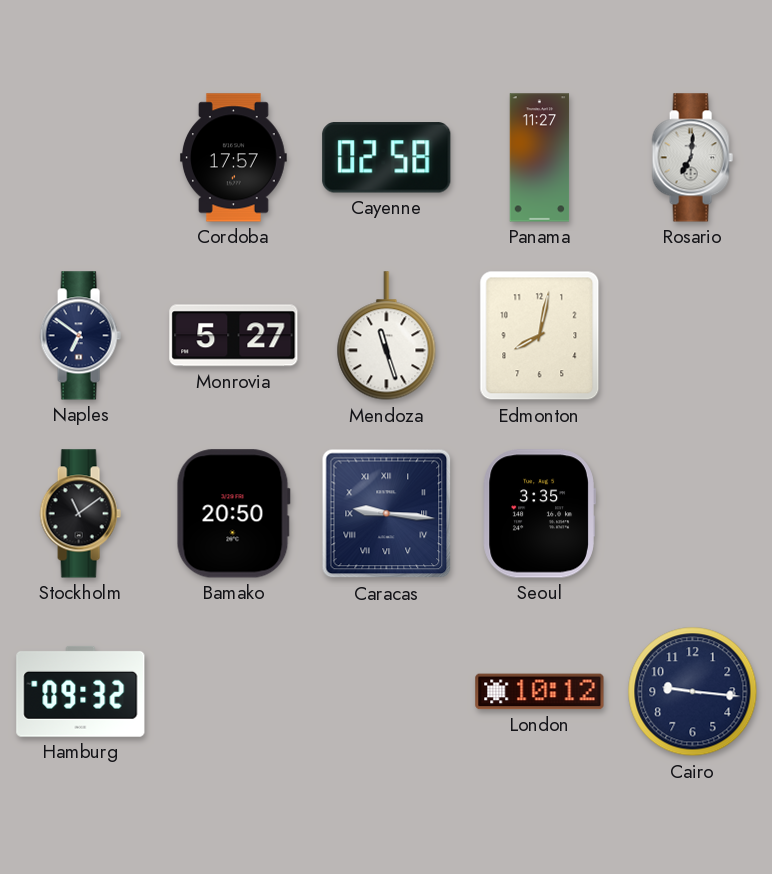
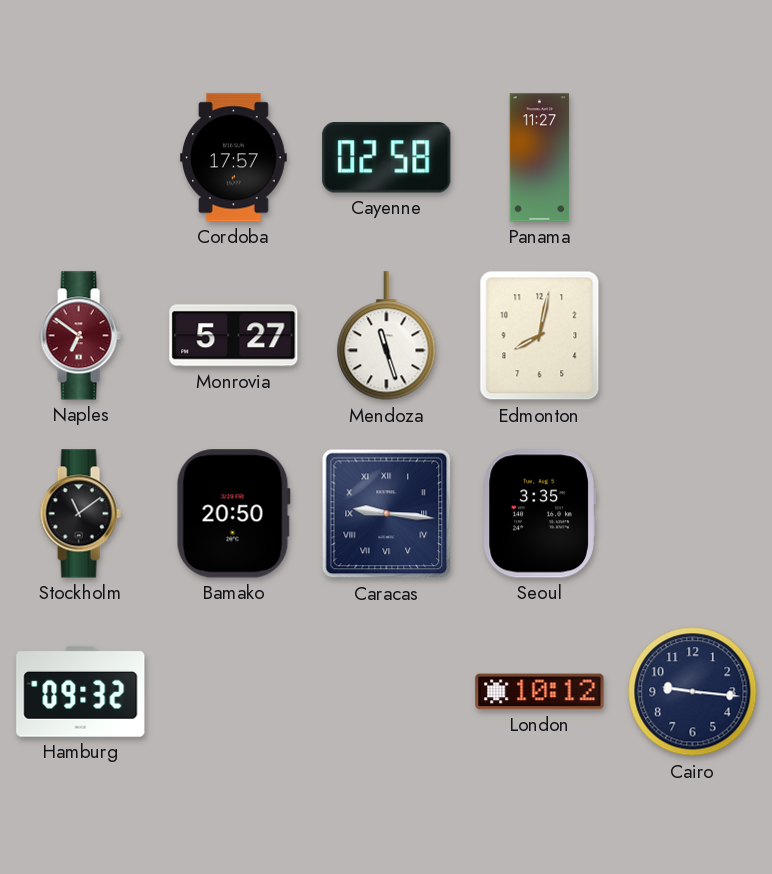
Rosario: 7:01 -> none
Naples dial: navy -> burgundy
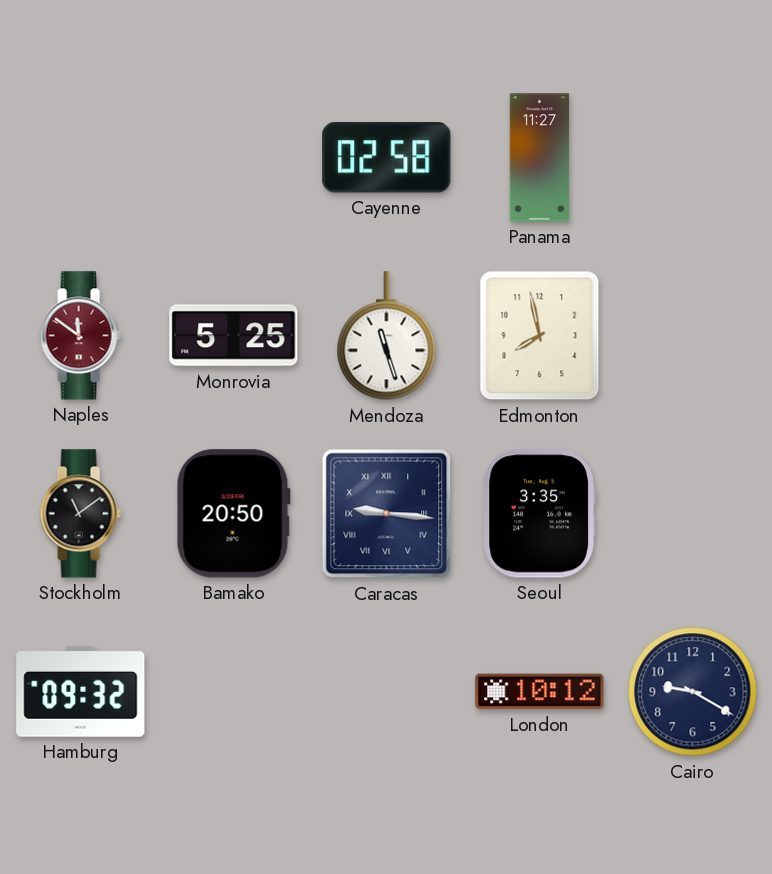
Cordoba: 17:57 -> none
Naples: 6:51 -> 11:51
Monrovia: 5:27 -> 5:25
Edmonton: 8:02 -> 7:58
Cairo: 9:16 -> 9:20
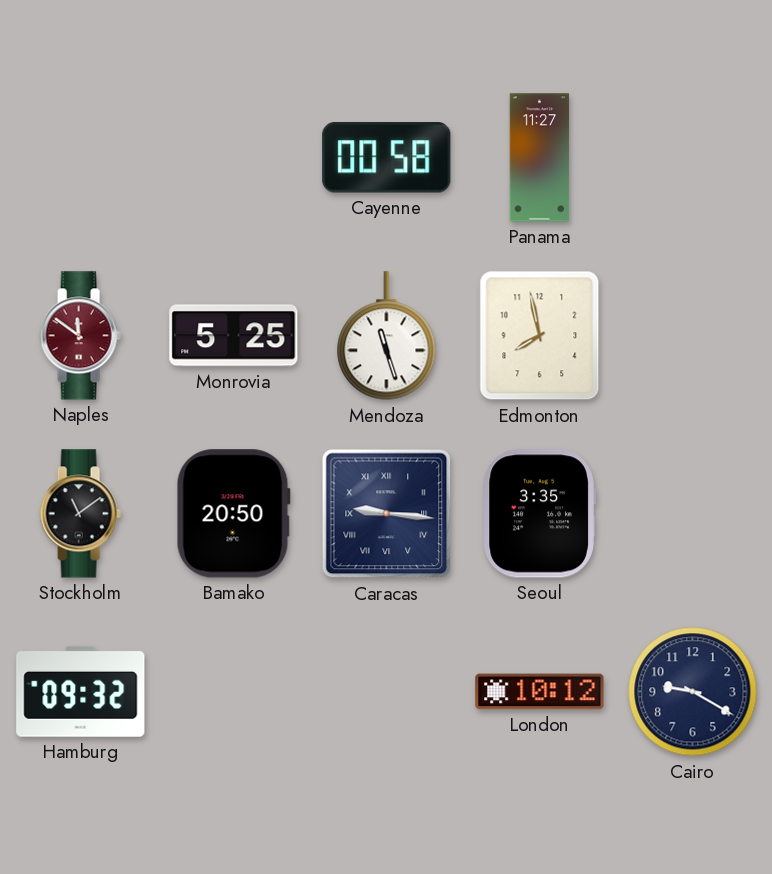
Cayenne: 02:58 -> 00:58
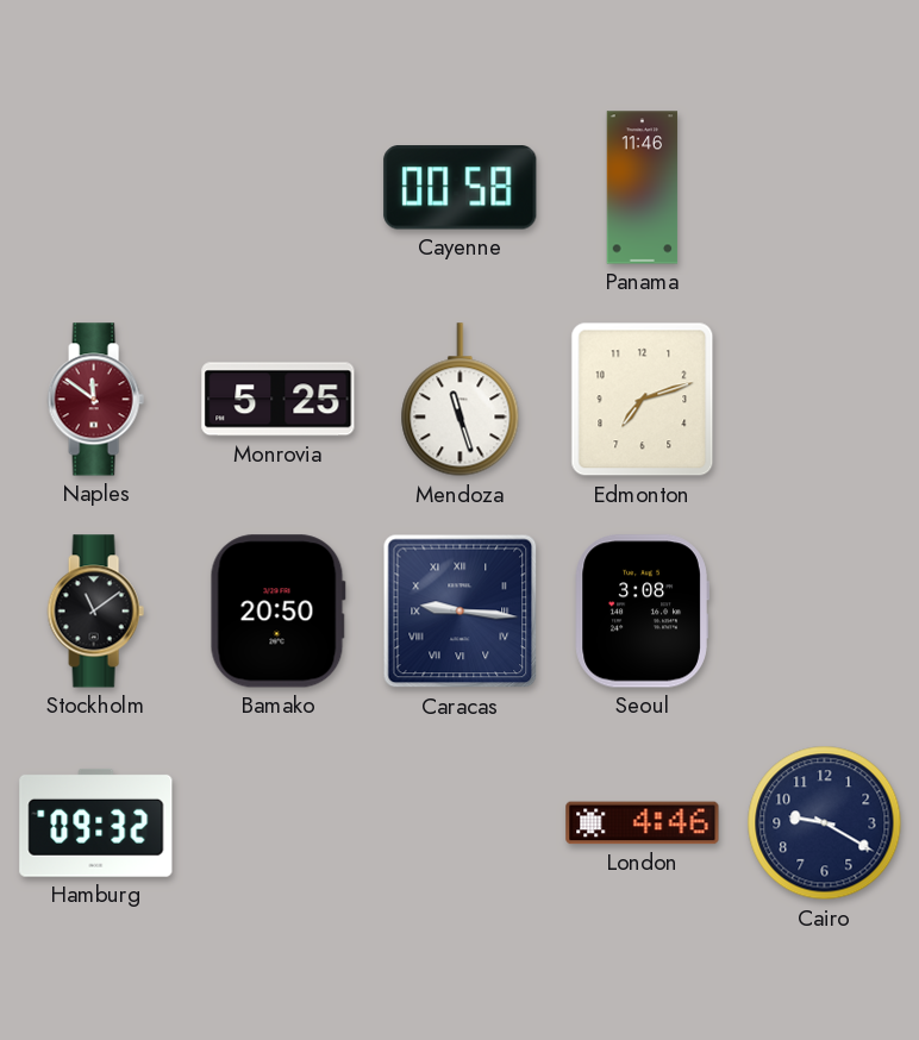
Panama: 11:27 -> 11:46
Edmonton: 7:58 -> 7:12
Seoul: 3:35 -> 3:08
London: 10:12 -> 4:46
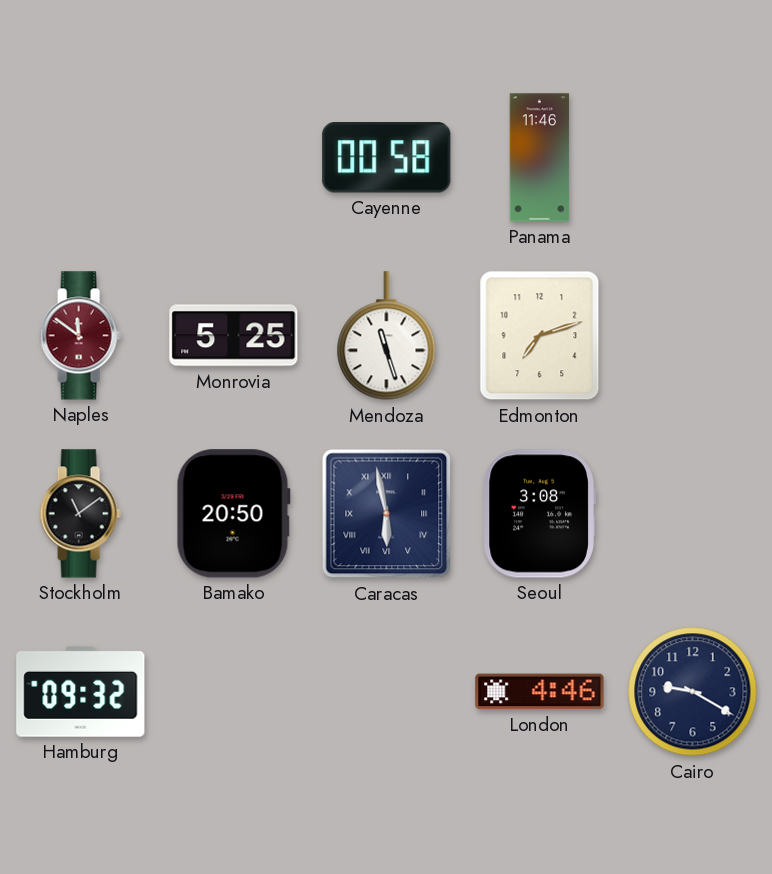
Caracas: 9:16 -> 5:58
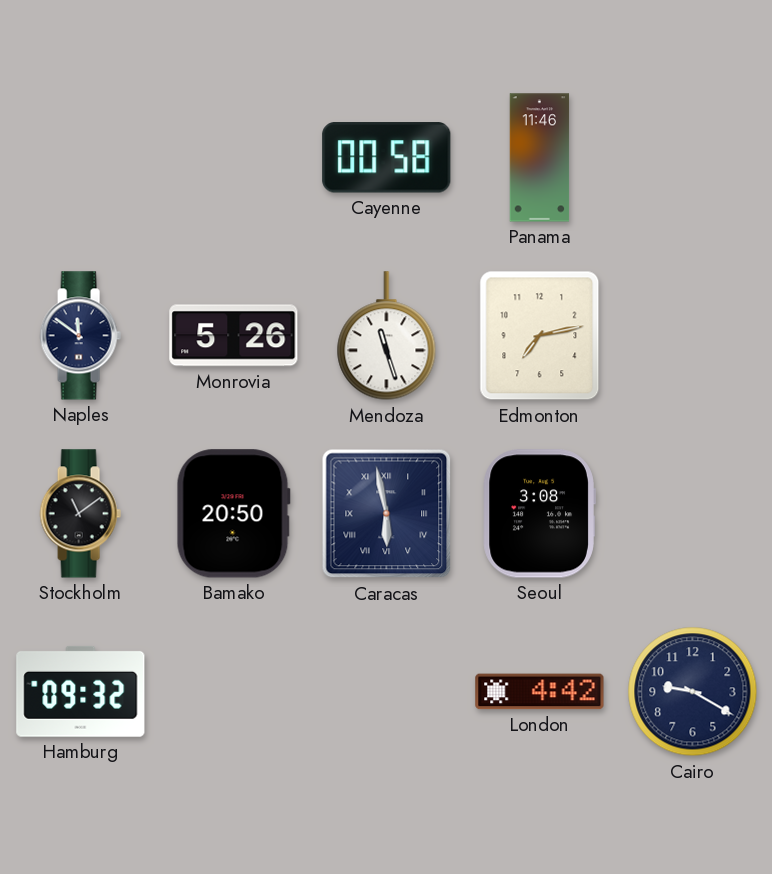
Naples dial: burgundy -> navy
Monrovia: 5:25 -> 5:26
Edmonton: 7:12 -> 7:13
London: 4:46 -> 4:42
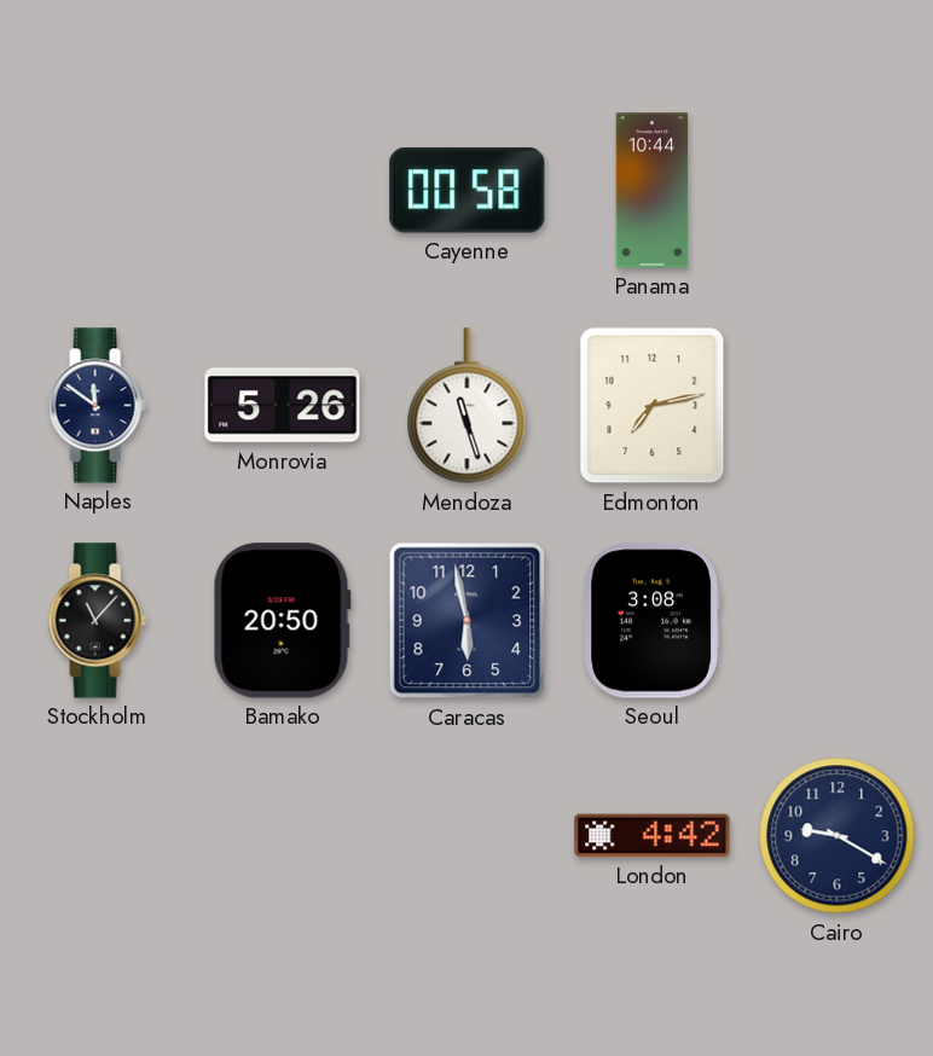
Panama: 11:46 -> 10:44
Stockholm: 11:09 -> 11:07
Caracas numerals: Roman -> Arabic
Hamburg: 09:32 -> none
